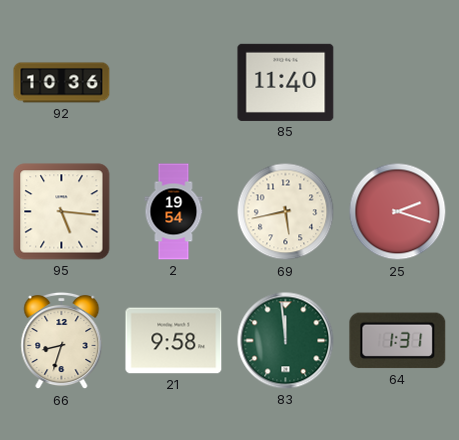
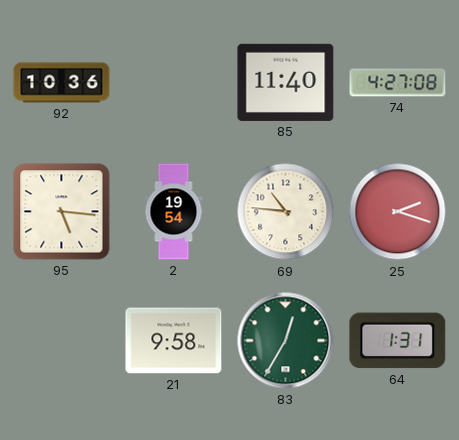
74: none -> 4:27
69: 5:43 -> 10:46
66: 8:33 -> none
83: 11:59 -> 12:35
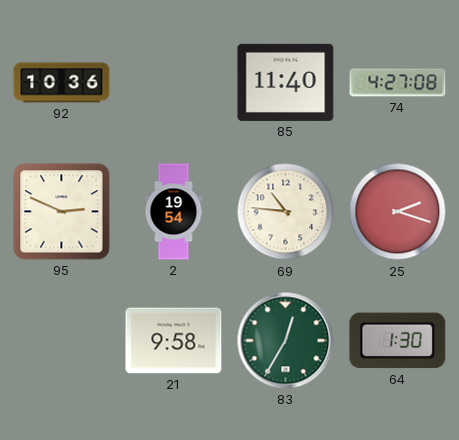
95: 5:16 -> 2:49
64: 1:31 -> 1:30
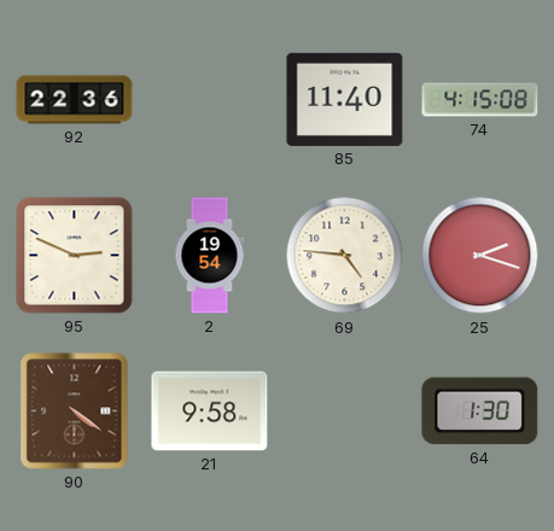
92: 10:36 -> 22:36
74: 4:27 -> 4:15
69: 10:46 -> 4:46
90: none -> 4:21
83: 12:35 -> none
